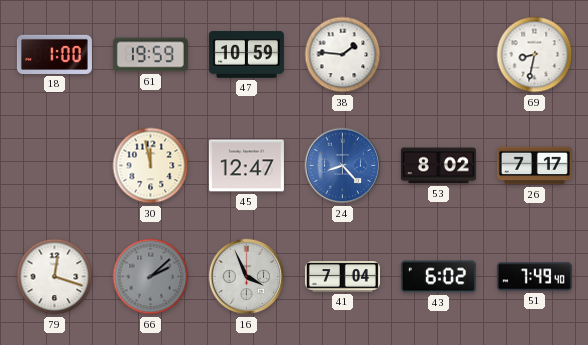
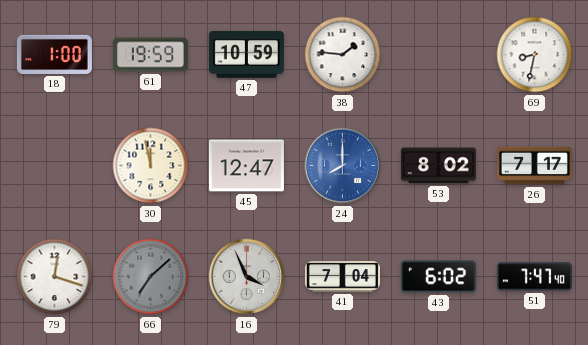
24: 8:23 -> 8:00
66: 2:08 -> 7:08
51: 7:49 -> 7:47
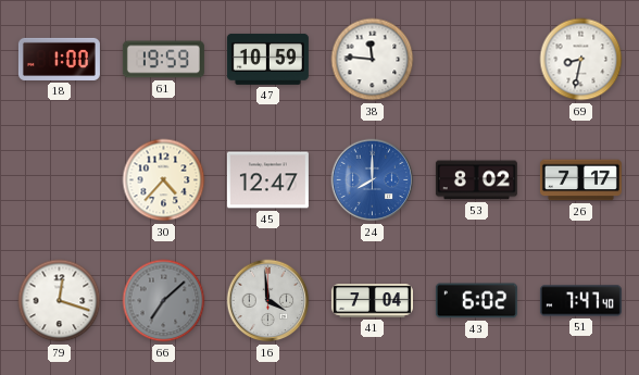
38: 1:46 -> 11:46
30: 11:58 -> 4:37
16: 3:56 -> 3:59
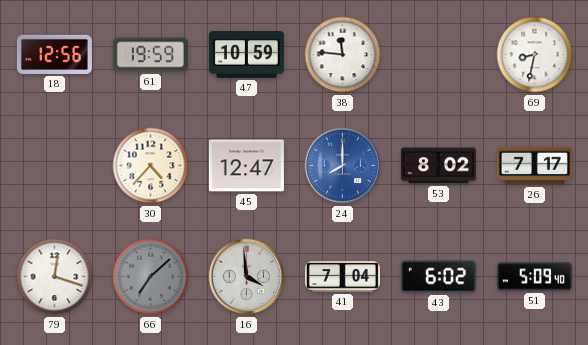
18: 1:00 -> 12:56
51: 7:47 -> 5:09
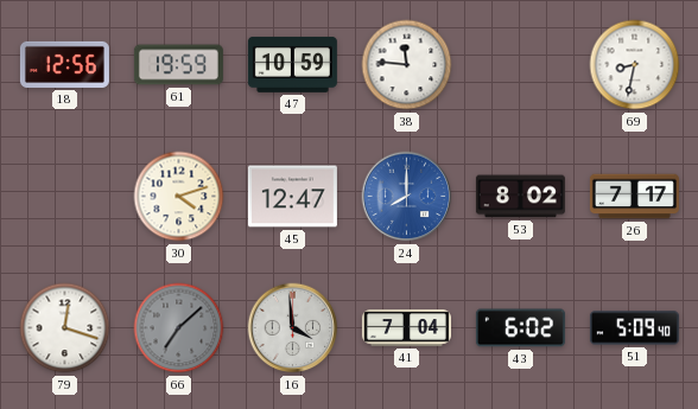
30: 4:37 -> 4:12
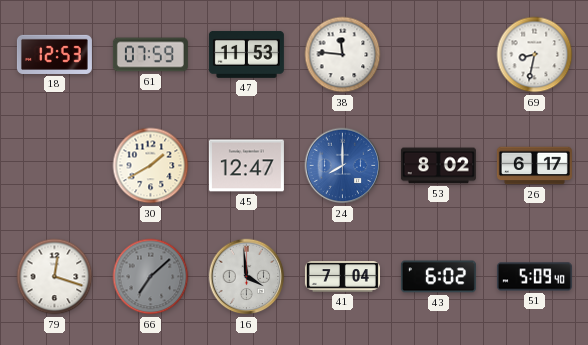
18: 12:56 -> 12:53
61: 19:59 -> 07:59
47: 10:59 -> 11:53
30: 4:12 -> 1:40
26: 7:17 -> 6:17
